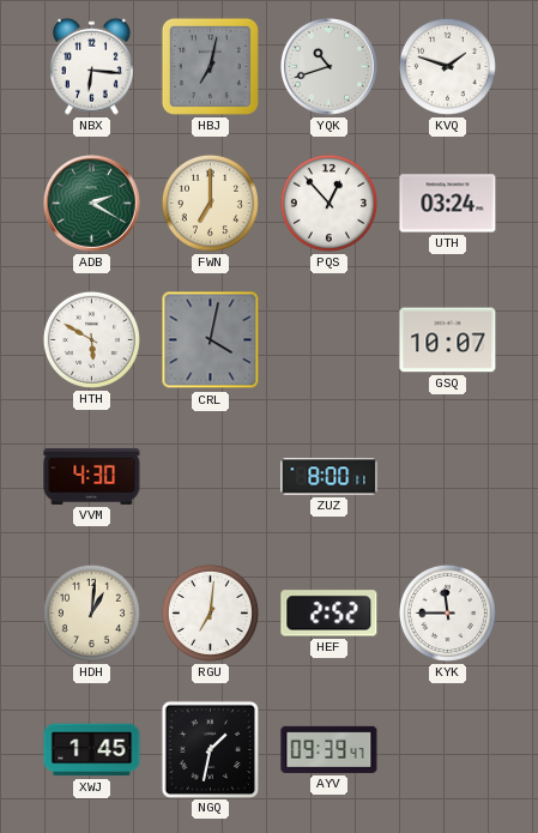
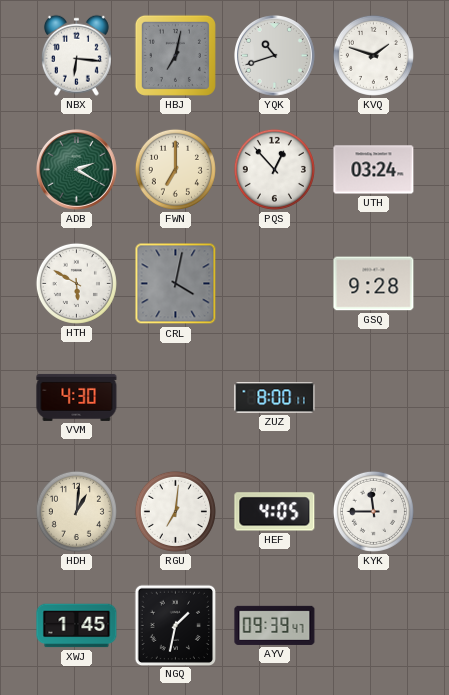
GSQ: 10:07 -> 9:28
HEF: 2:52 -> 4:05
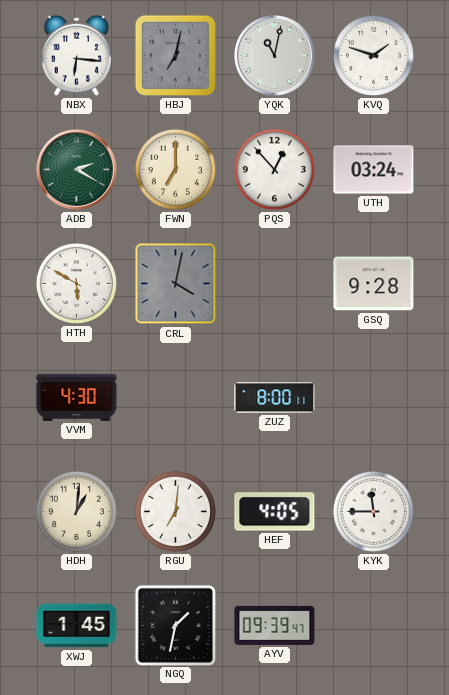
YQK: 10:42 -> 11:02
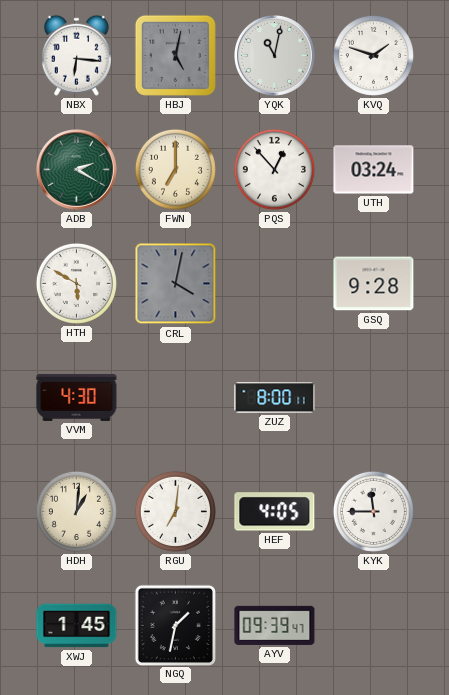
HBJ: 7:02 -> 5:02
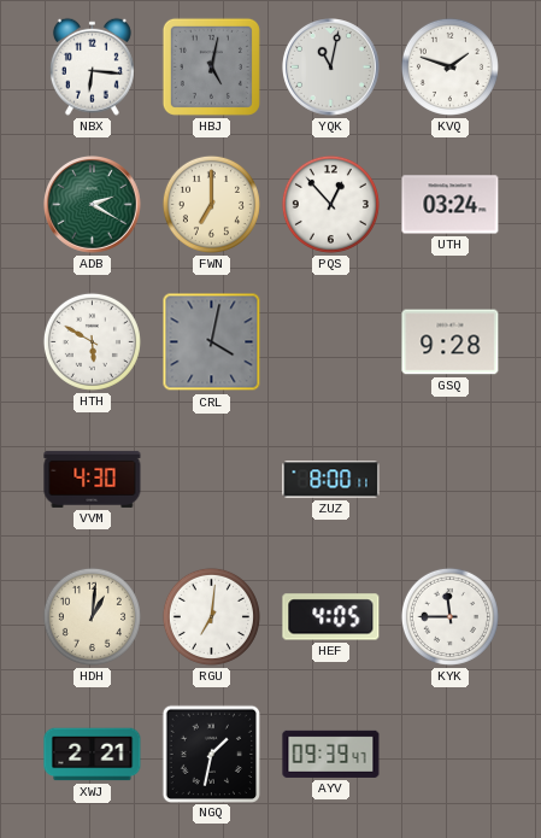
XWJ: 1:45 -> 2:21
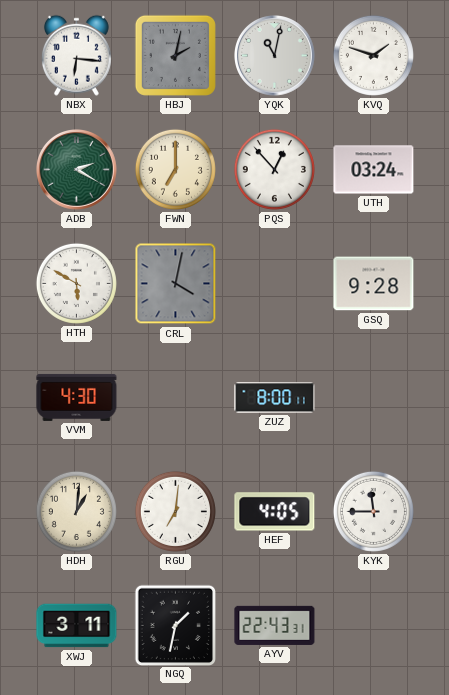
HBJ: 5:02 -> 2:02
XWJ: 2:21 -> 3:11
AYV: 09:39 -> 22:43
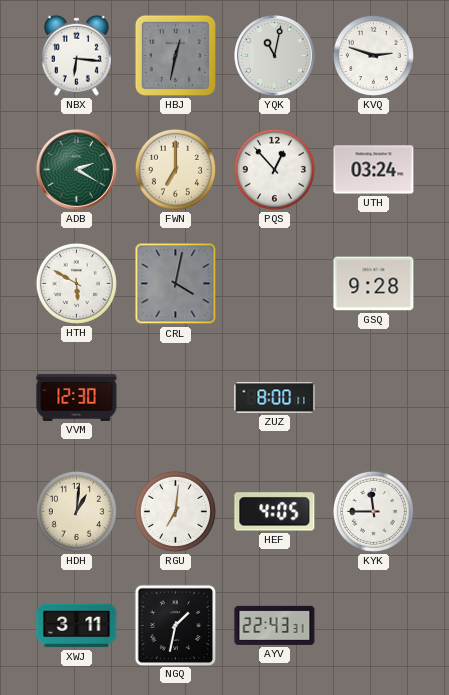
HBJ: 2:02 -> 12:32
KVQ: 1:48 -> 2:48
VVM: 4:30 -> 12:30
